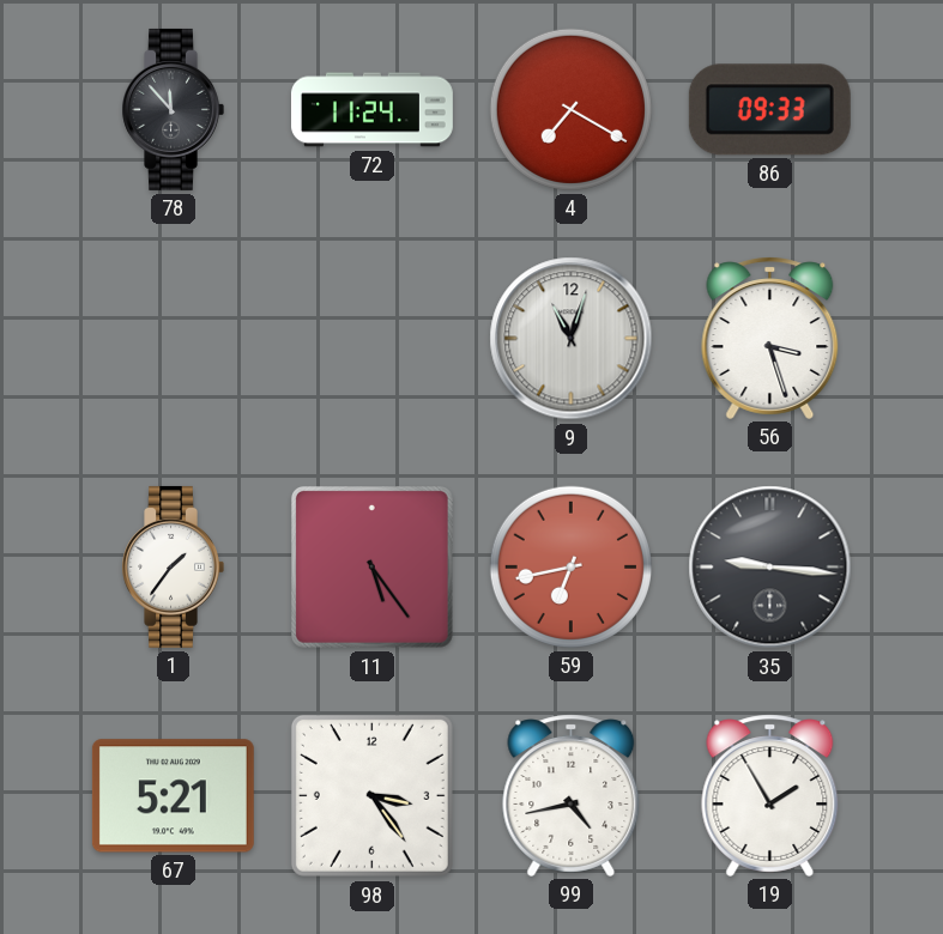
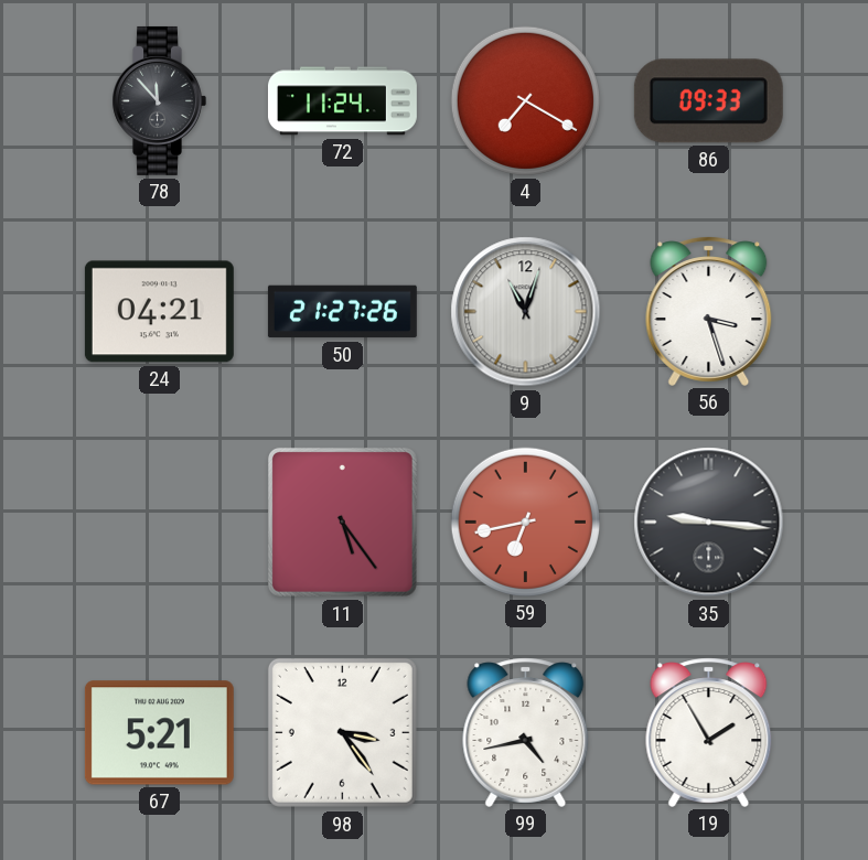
24: none -> 04:21
50: none -> 21:27
1: 1:36 -> none
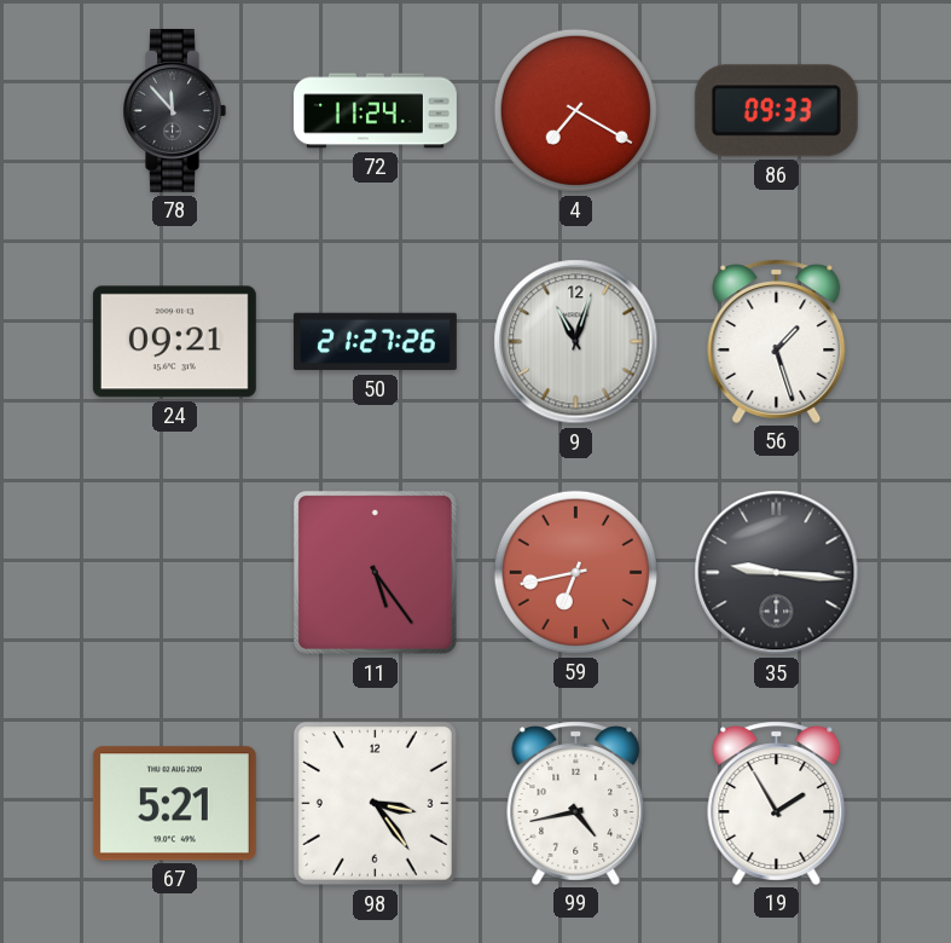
24: 04:21 -> 09:21
56: 3:27 -> 1:27
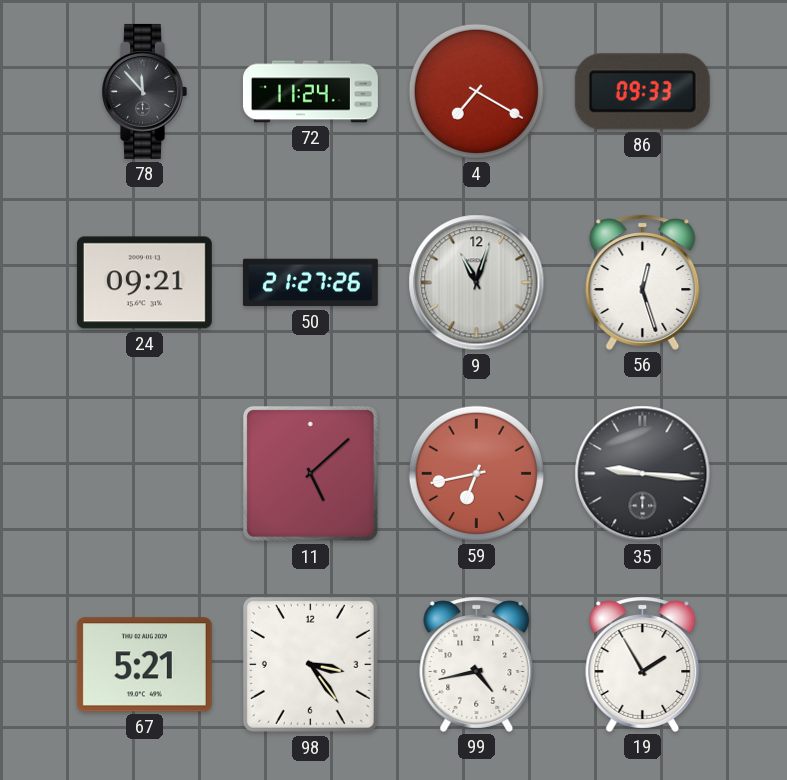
56: 1:27 -> 12:27
11: 5:24 -> 5:08
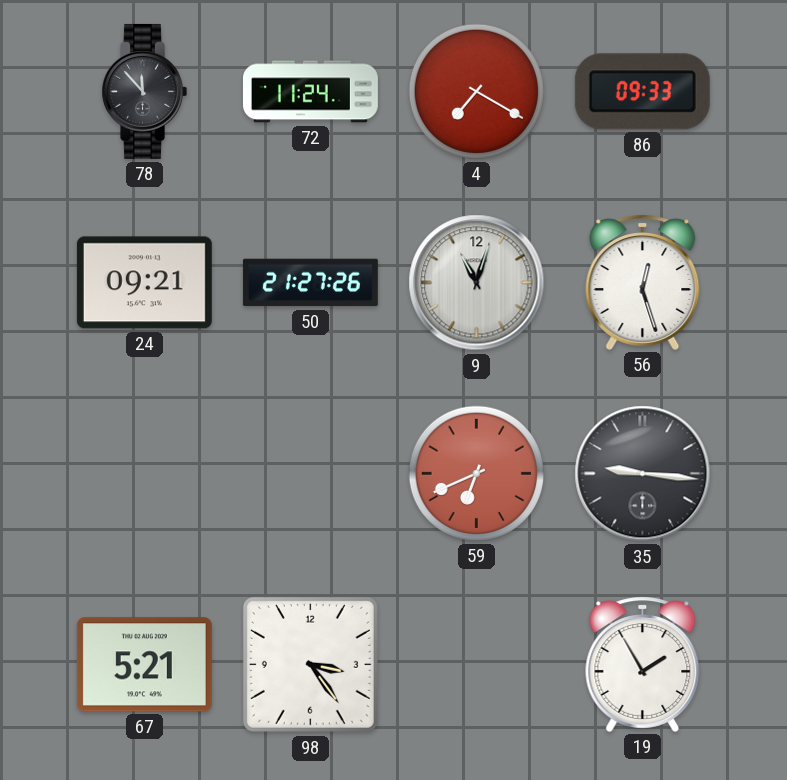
11: 5:08 -> none
59: 6:43 -> 6:41
99: 4:43 -> none
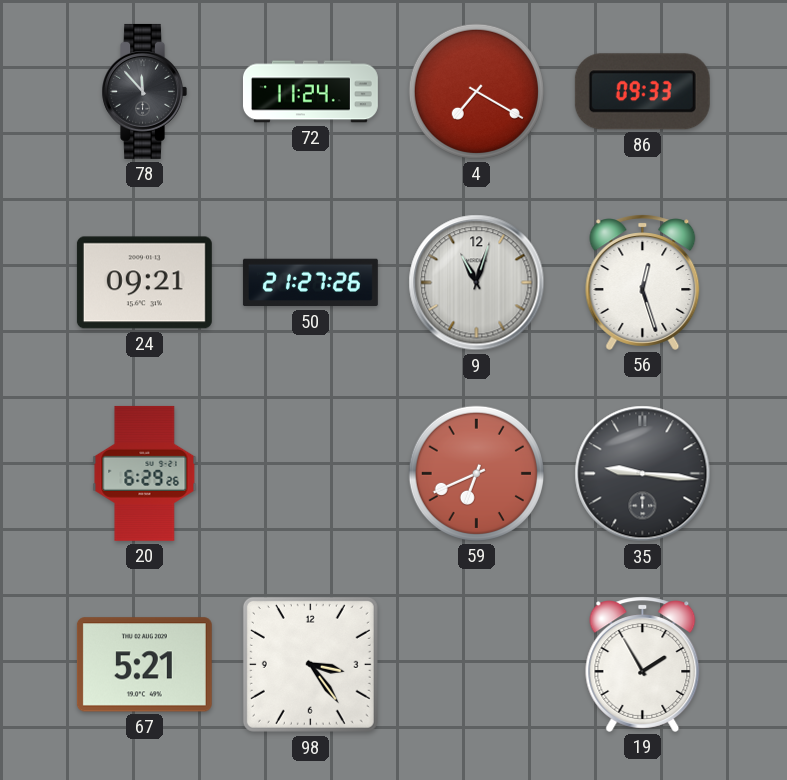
20: none -> 6:29
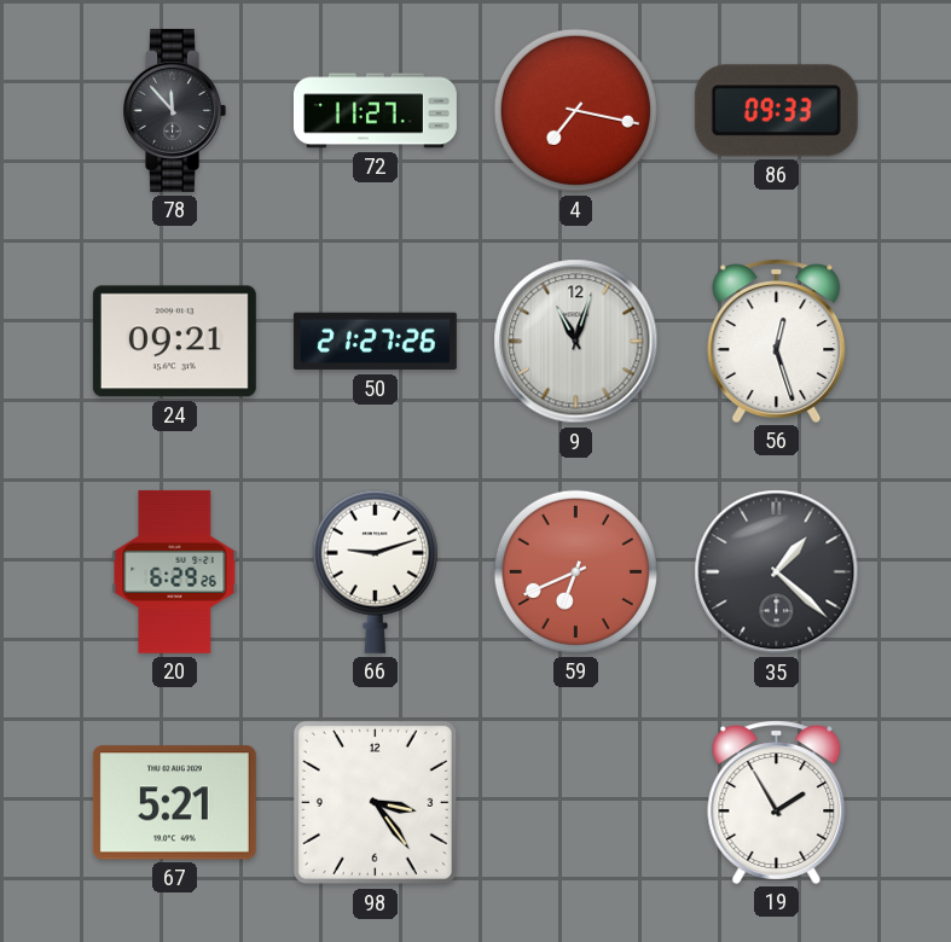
72: 11:24 -> 11:27
4: 7:20 -> 7:17
66: none -> 9:12
35: 9:16 -> 1:22
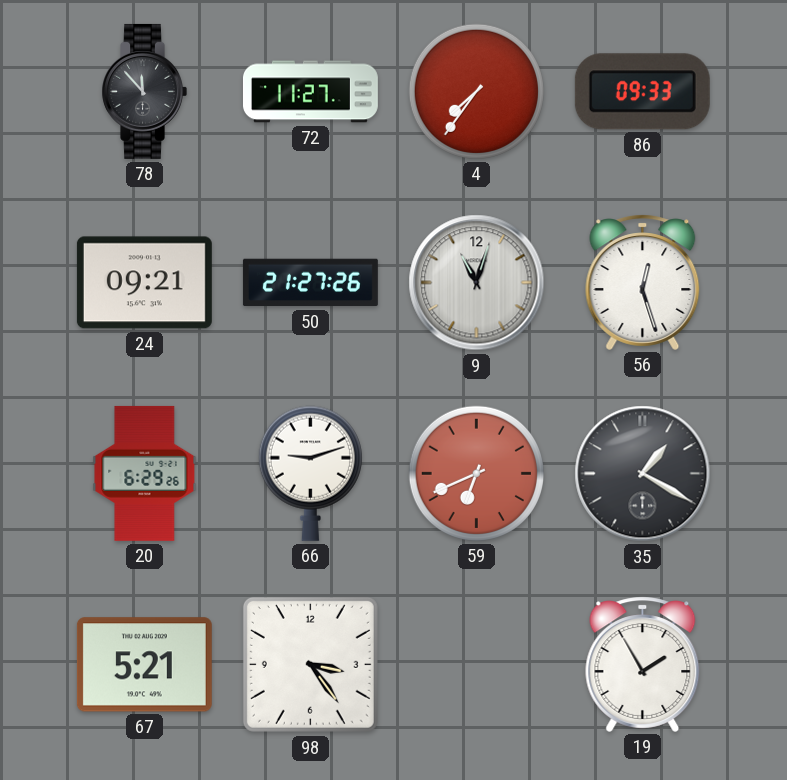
4: 7:17 -> 7:36
35: 1:22 -> 1:20
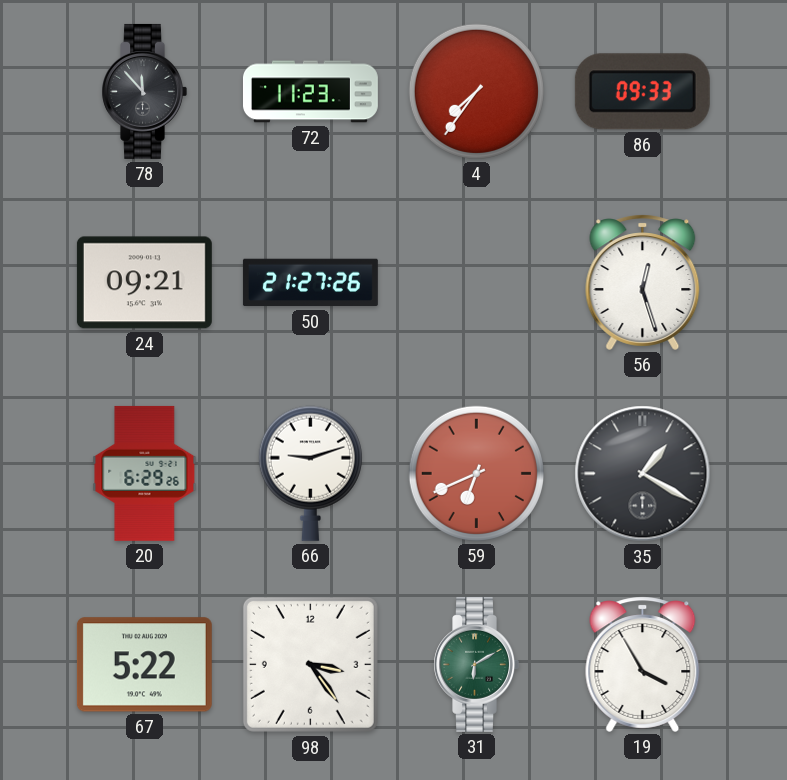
72: 11:27 -> 11:23
9: 11:03 -> none
67: 5:21 -> 5:22
31: none -> 6:10
19: 1:55 -> 3:55
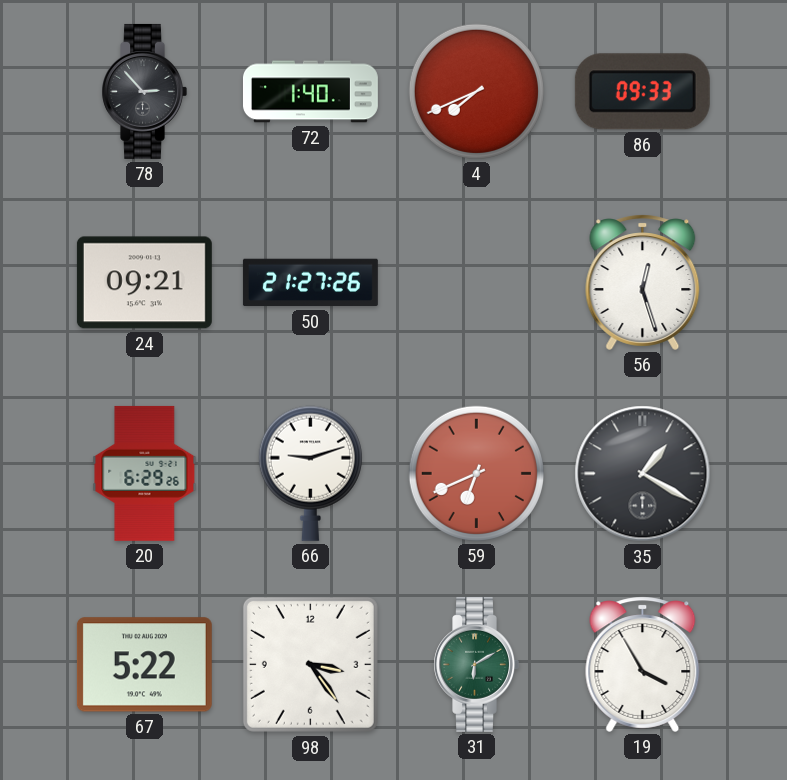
78: 11:53 -> 2:53
72: 11:23 -> 1:40
4: 7:36 -> 7:41
